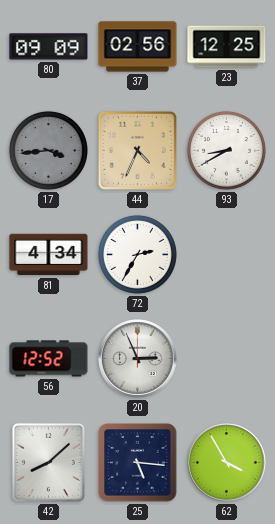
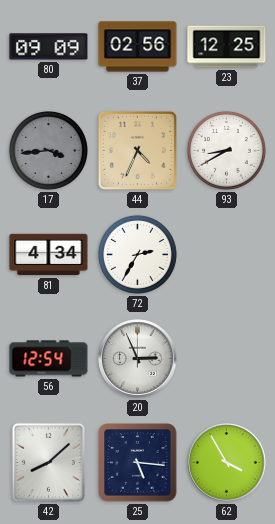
56: 12:52 -> 12:54
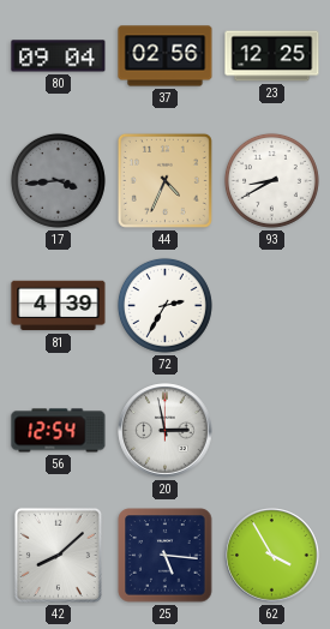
80: 09:09 -> 09:04
81: 4:34 -> 4:39
20: 2:56 -> 2:58
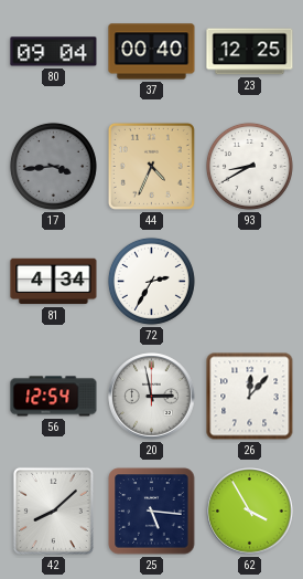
37: 02:56 -> 00:40
81: 4:39 -> 4:34
26: none -> 12:07
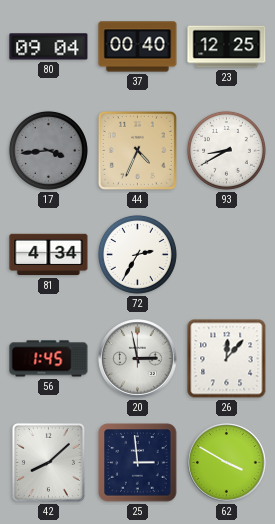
56: 12:54 -> 1:45
25: 5:16 -> 2:59
62: 3:55 -> 3:50
